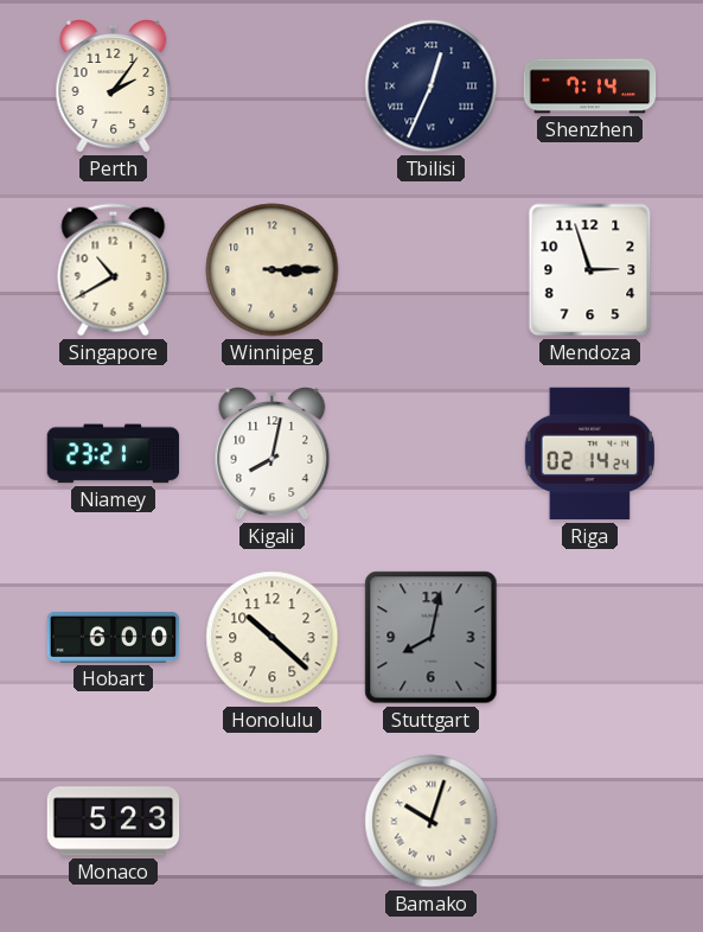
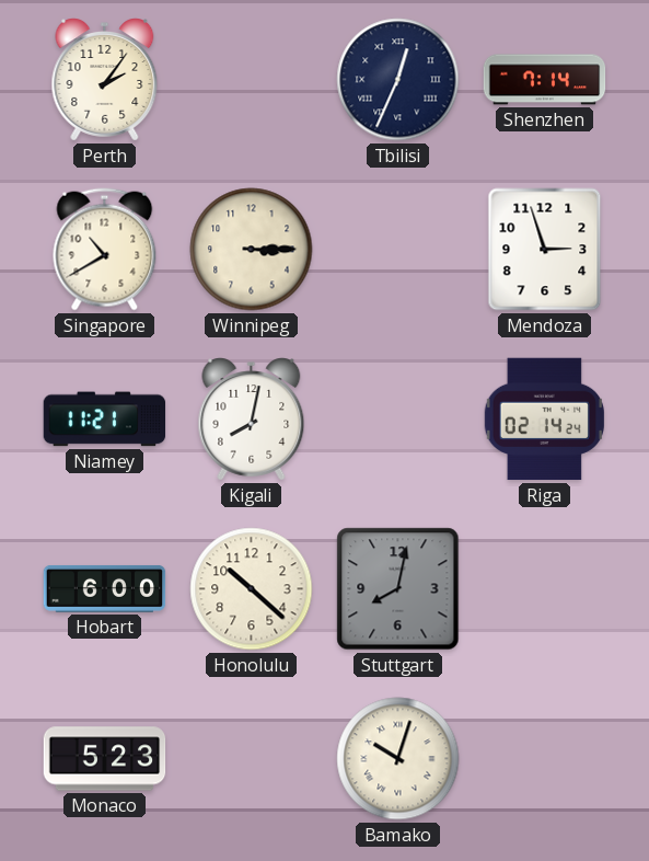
Niamey: 23:21 -> 11:21
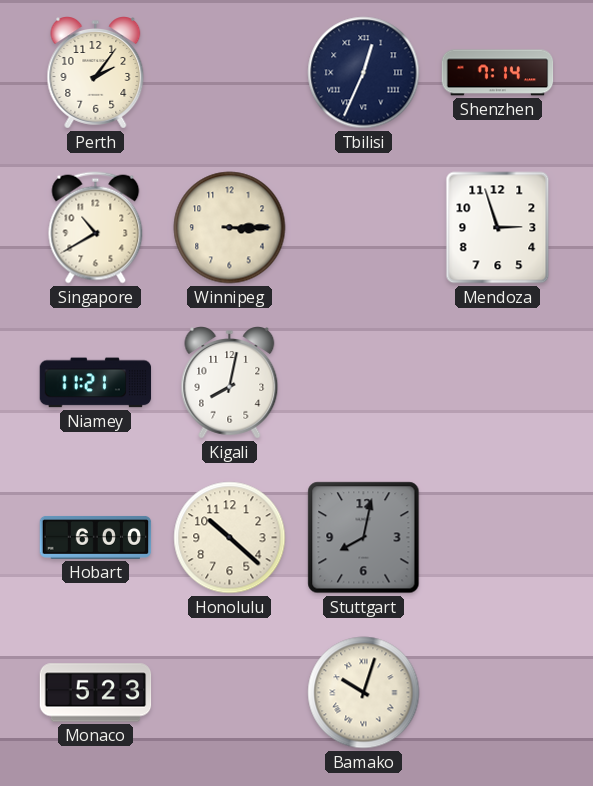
Riga: 02:14 -> none
